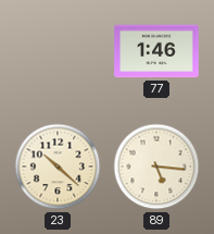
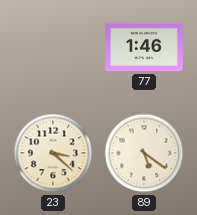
23: 10:22 -> 3:22
89: 5:16 -> 5:21
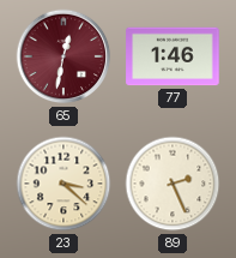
65: none -> 12:32
89: 5:21 -> 2:26
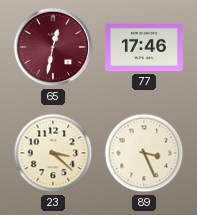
77: 1:46 -> 17:46
89: 2:26 -> 3:26
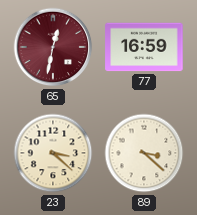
77: 17:46 -> 16:59
89: 3:26 -> 3:22
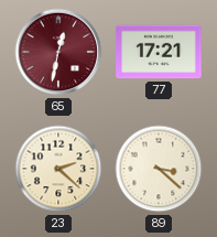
77: 16:59 -> 17:21
23: 3:22 -> 2:22
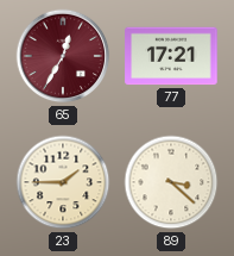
65: 12:32 -> 12:35
23: 2:22 -> 1:45
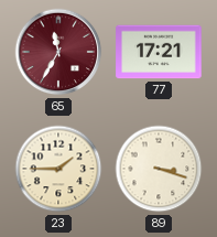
65: 12:35 -> 11:35
89: 3:22 -> 3:18
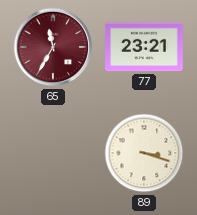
77: 17:21 -> 23:21
23: 1:45 -> none
